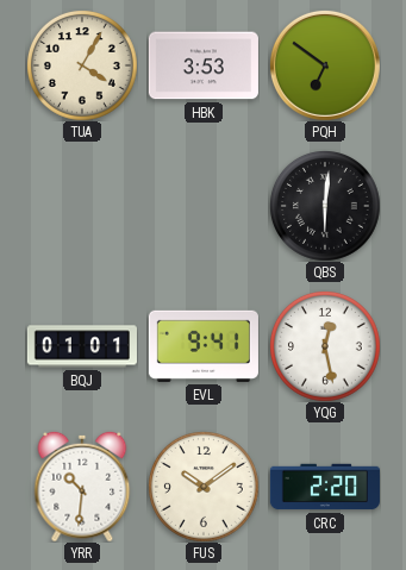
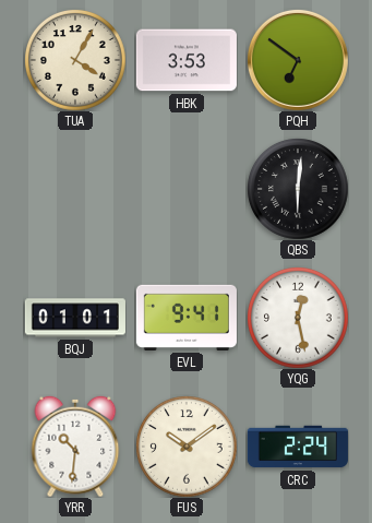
CRC: 2:20 -> 2:24
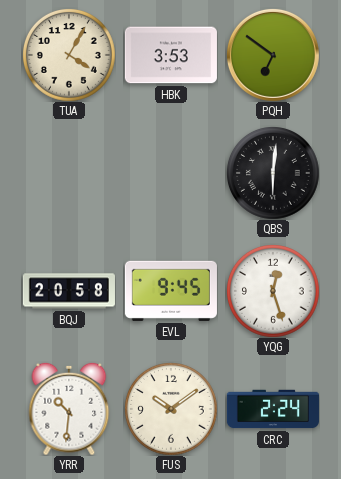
BQJ: 01:01 -> 20:58
EVL: 9:41 -> 9:45
YQG: 12:28 -> 12:27
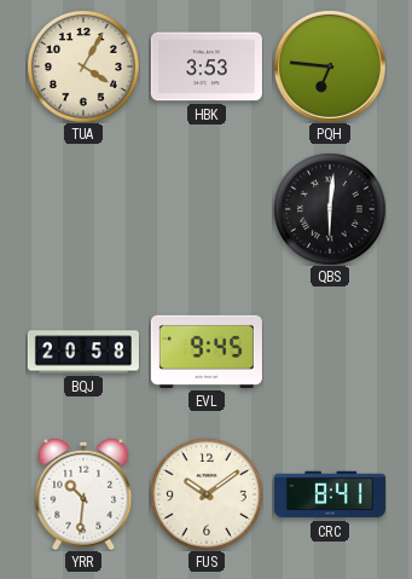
PQH: 6:51 -> 6:46
YQG: 12:27 -> none
CRC: 2:24 -> 8:41
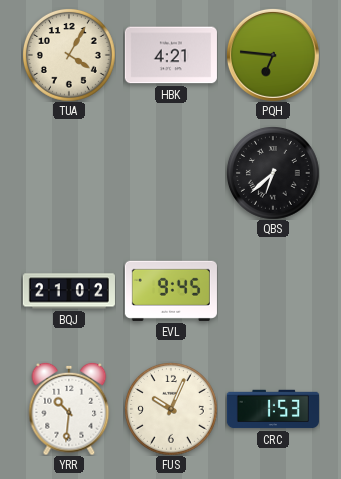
HBK: 3:53 -> 4:21
QBS: 6:01 -> 6:38
BQJ: 20:58 -> 21:02
FUS: 10:09 -> 10:04
CRC: 8:41 -> 1:53
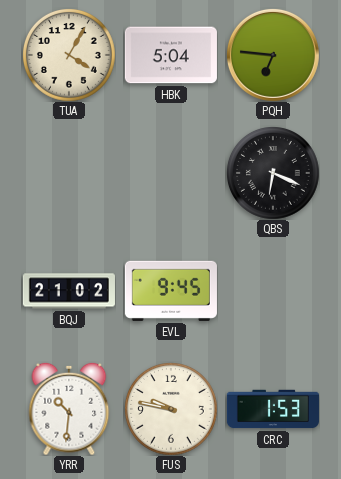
HBK: 4:21 -> 5:04
QBS: 6:38 -> 6:19
FUS: 10:04 -> 9:47
